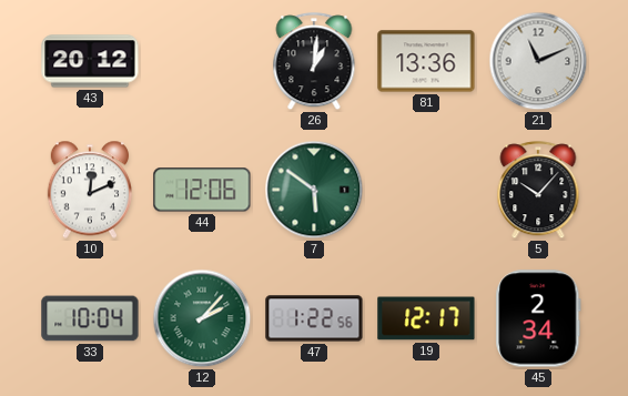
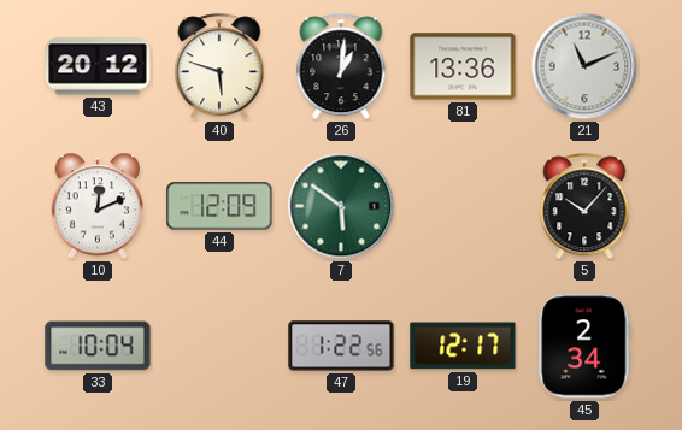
40: none -> 5:48
44: 12:06 -> 12:09
12: 2:07 -> none
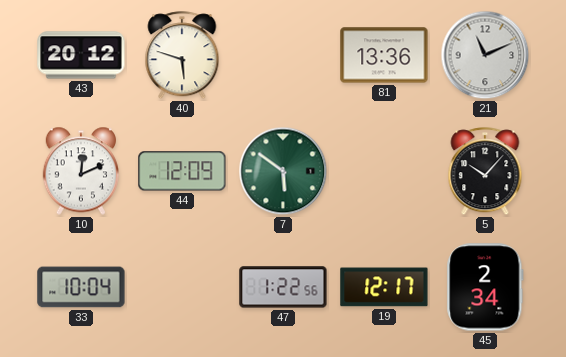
26: 1:01 -> none
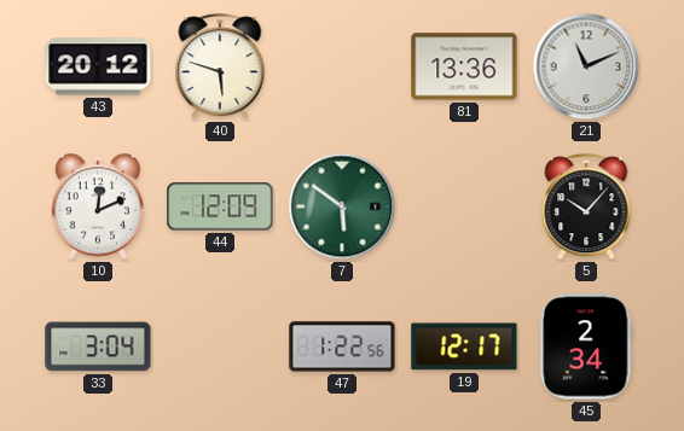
33: 10:04 -> 3:04
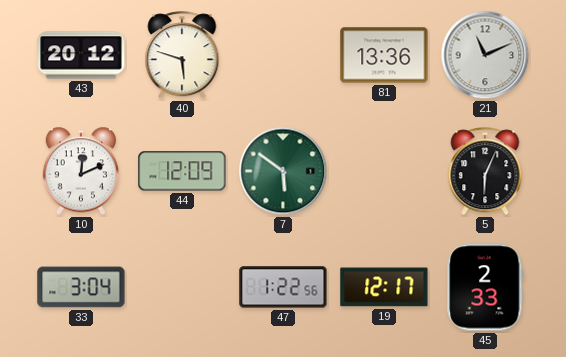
5: 10:07 -> 6:04
45: 2:34 -> 2:33
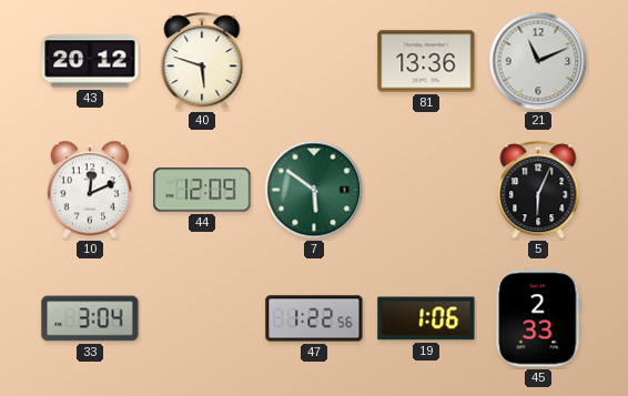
19: 12:17 -> 1:06
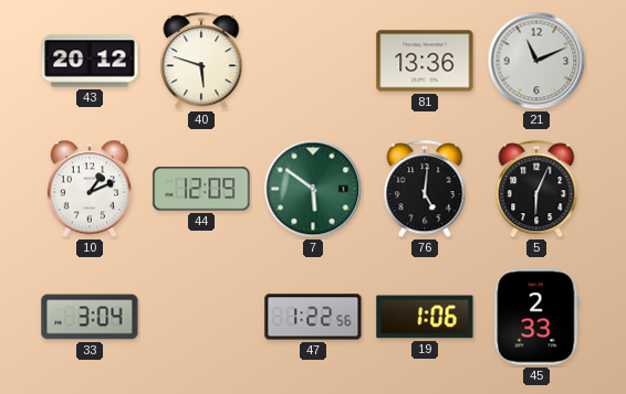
10: 12:11 -> 1:11
76: none -> 5:01
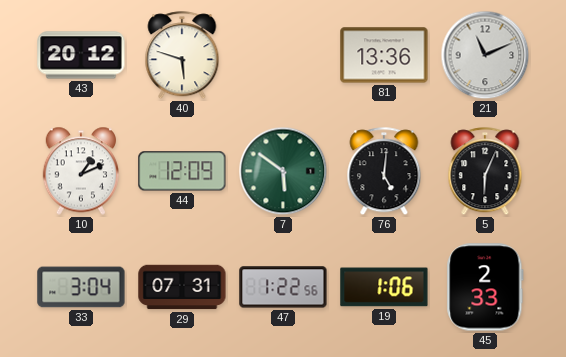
29: none -> 07:31
